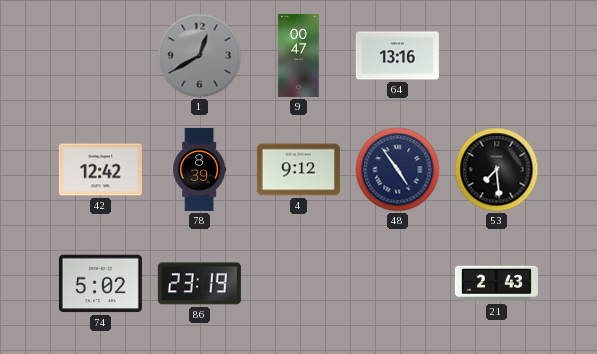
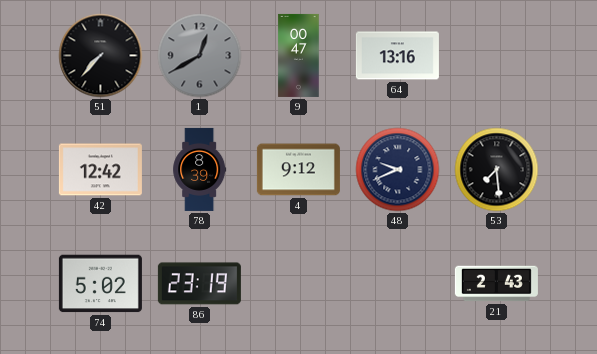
51: none -> 7:37
48: 4:54 -> 9:41
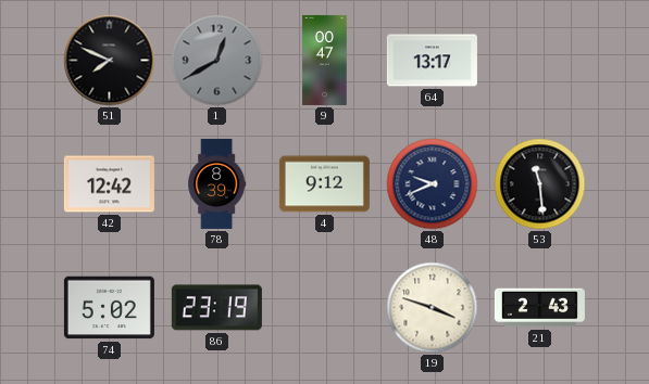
51: 7:37 -> 7:49
64: 13:16 -> 13:17
53: 7:29 -> 11:29
19: none -> 3:48
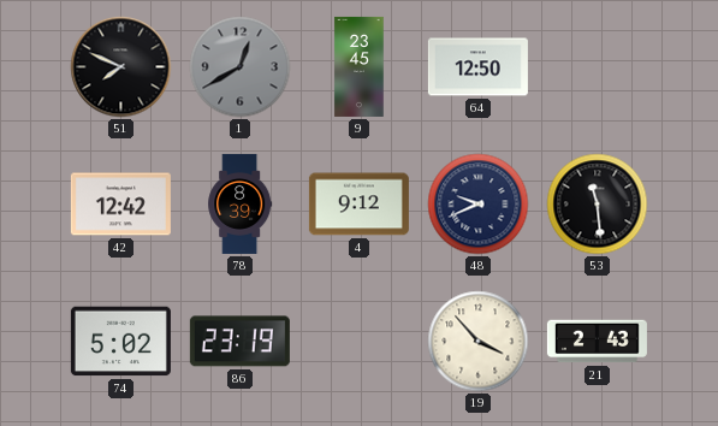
9: 00:47 -> 23:45
64: 13:17 -> 12:50
19: 3:48 -> 3:53
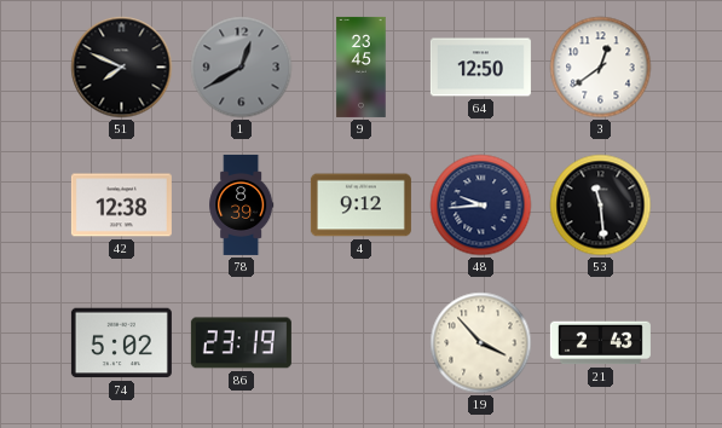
3: none -> 12:39
42: 12:42 -> 12:38
48: 9:41 -> 9:44
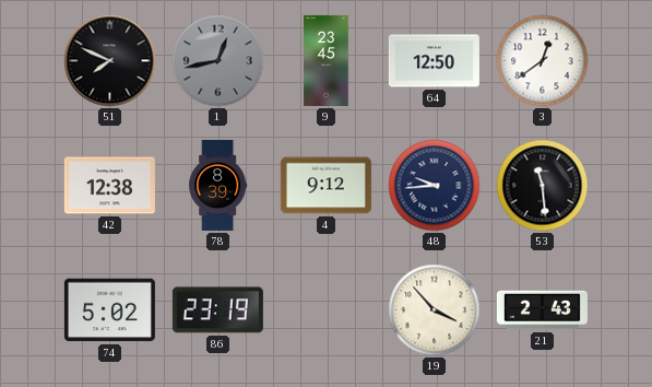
1: 12:40 -> 12:43
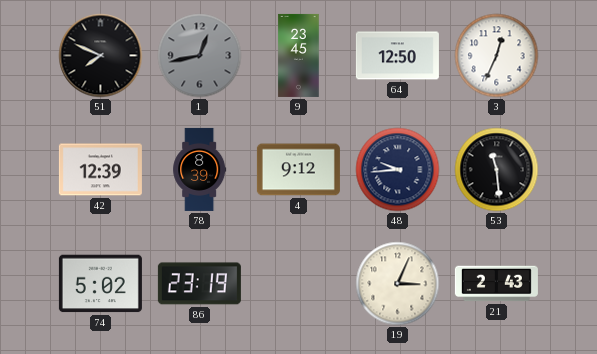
3: 12:39 -> 12:34
42: 12:38 -> 12:39
19: 3:53 -> 3:04
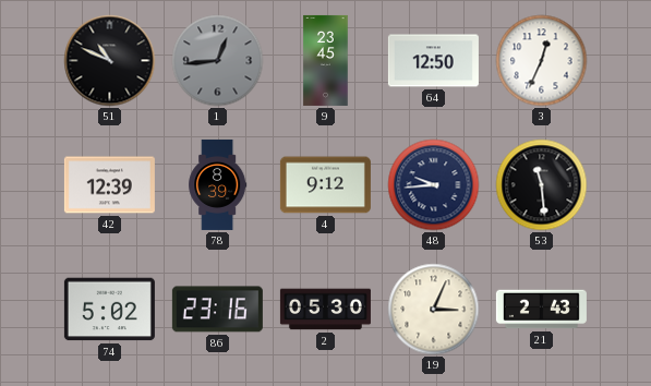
51: 7:49 -> 10:49
1: 12:43 -> 12:44
86: 23:19 -> 23:16
2: none -> 05:30
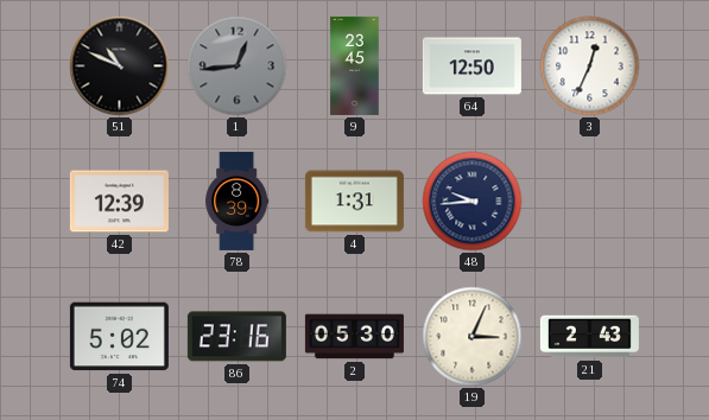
4: 9:12 -> 1:31
53: 11:29 -> none
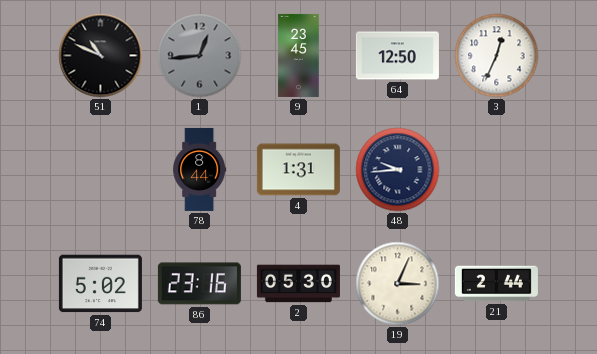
42: 12:39 -> none
78: 8:39 -> 8:44
21: 2:43 -> 2:44
